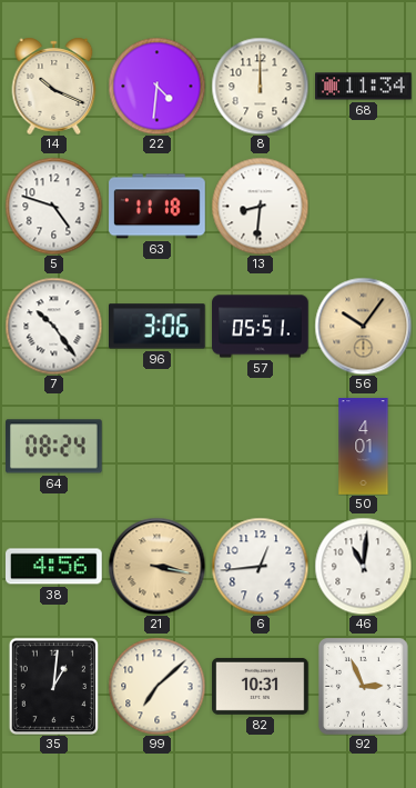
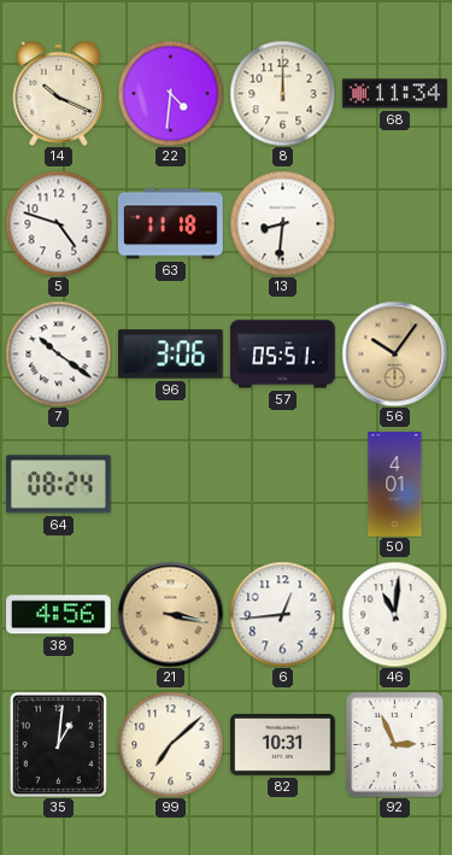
7: 10:24 -> 10:21
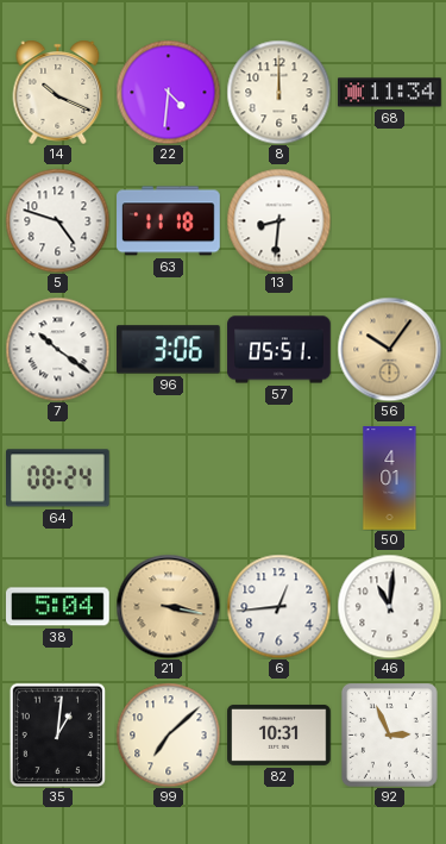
38: 4:56 -> 5:04
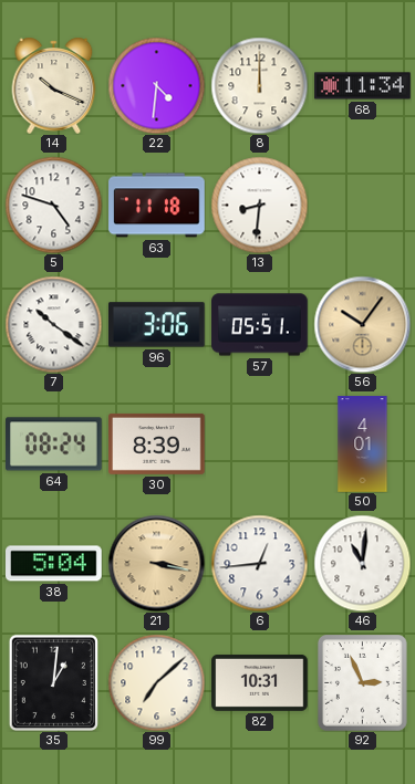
30: none -> 8:39
